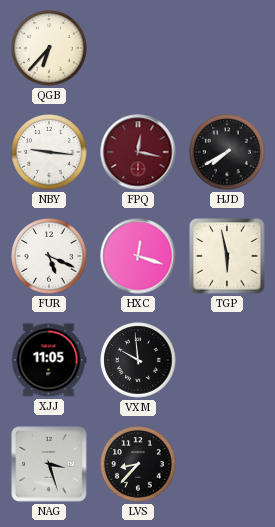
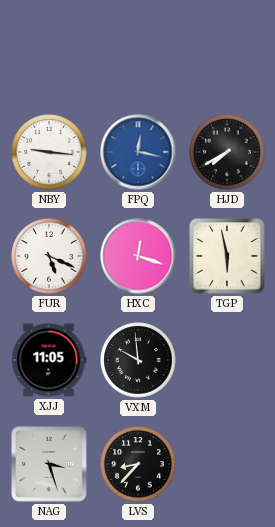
QGB: 6:37 -> none
FPQ dial: burgundy -> blue
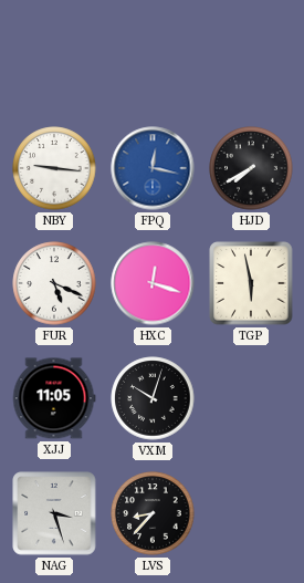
VXM: 9:59 -> 10:03
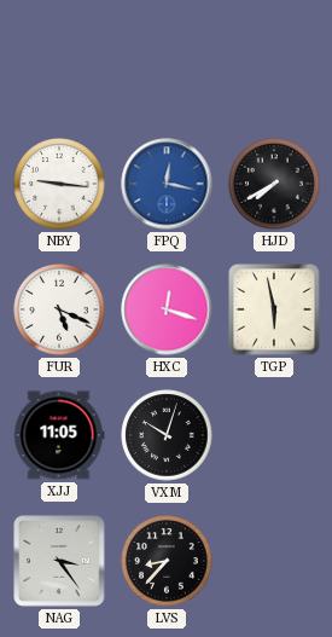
NAG: 3:27 -> 3:24
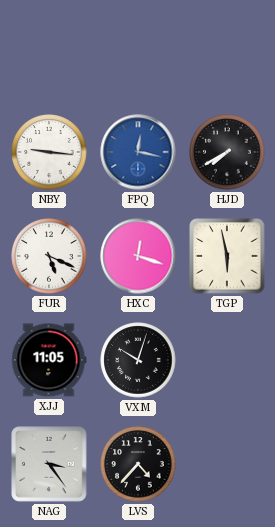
LVS: 8:37 -> 4:37
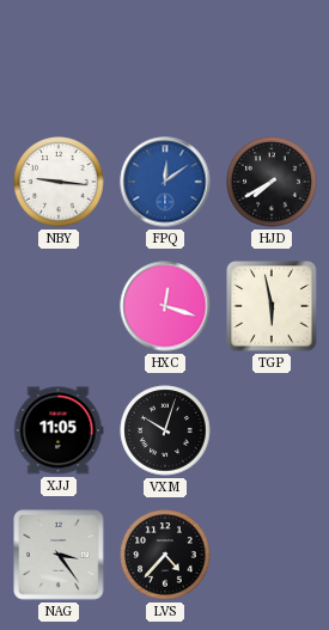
FPQ: 12:17 -> 12:09
FUR: 5:19 -> none
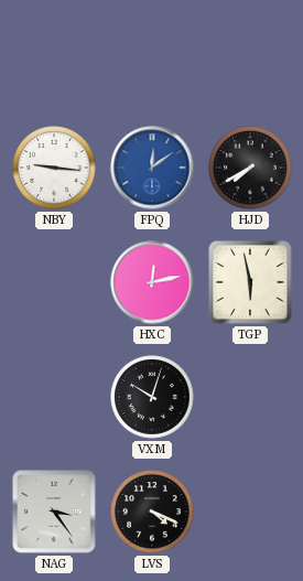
HXC: 12:18 -> 12:13
XJJ: 11:05 -> none
LVS: 4:37 -> 4:19
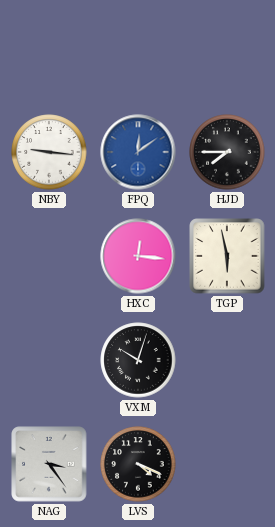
HJD: 7:40 -> 7:45
HXC: 12:13 -> 12:16
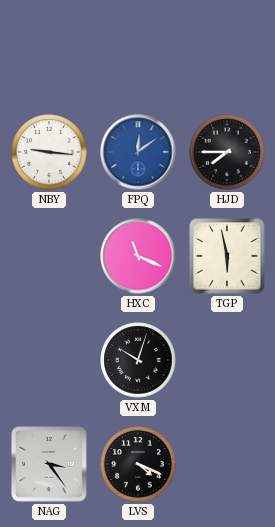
HXC: 12:16 -> 11:19
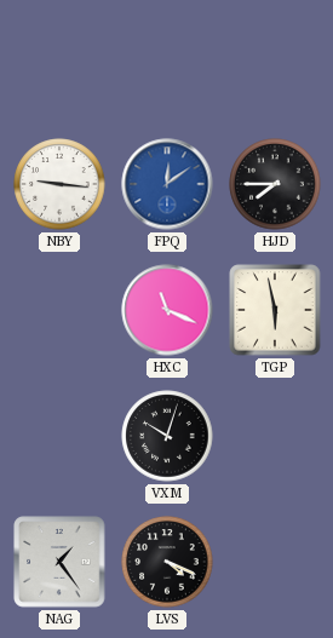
NAG: 3:24 -> 1:24
